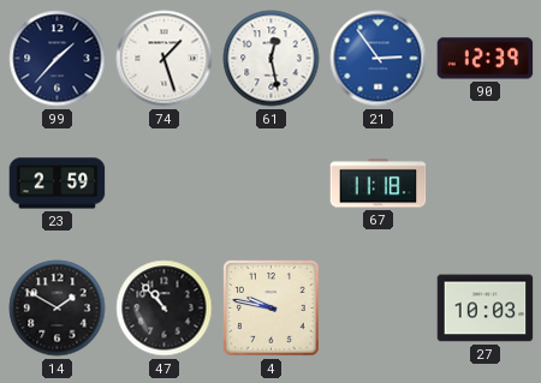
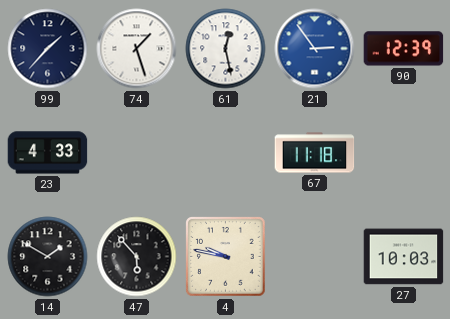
23: 2:59 -> 4:33
47: 10:53 -> 5:53
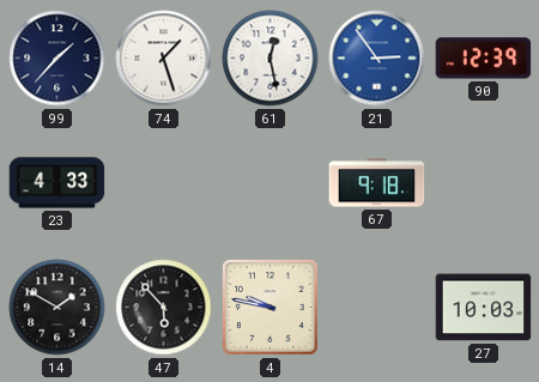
67: 11:18 -> 9:18
